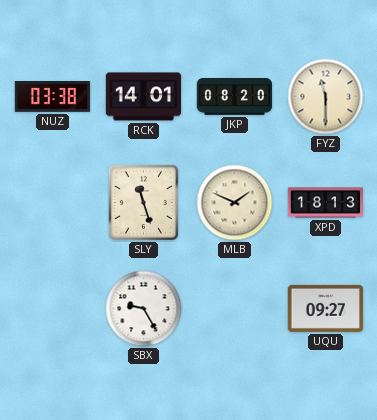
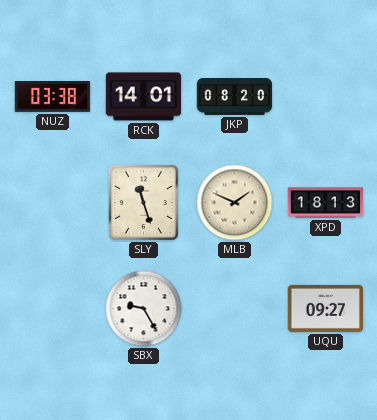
FYZ: 11:30 -> none
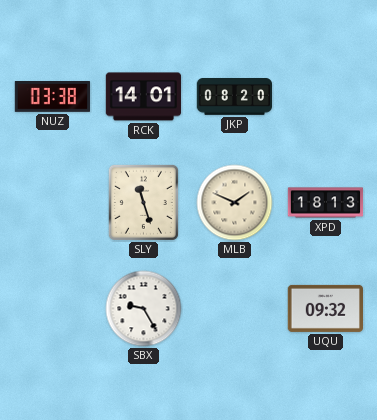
UQU: 09:27 -> 09:32
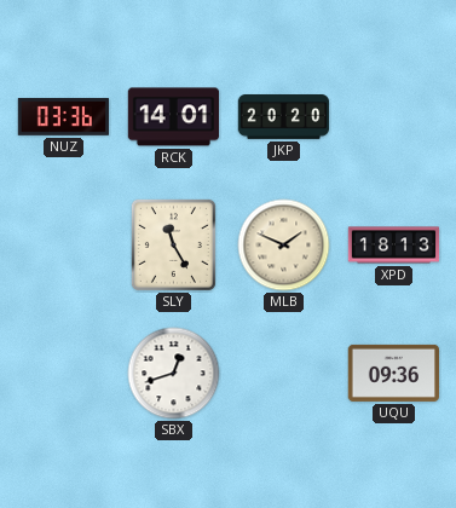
NUZ: 03:38 -> 03:36
JKP: 08:20 -> 20:20
SLY: 11:27 -> 11:25
SBX: 9:25 -> 12:42
UQU: 09:32 -> 09:36
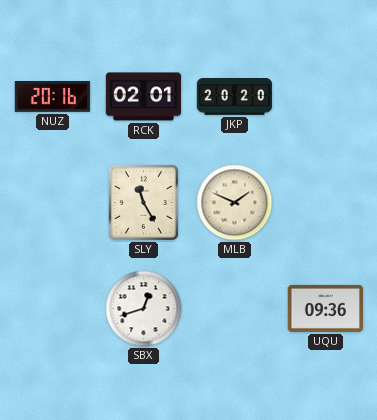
NUZ: 03:36 -> 20:16
RCK: 14:01 -> 02:01
XPD: 18:13 -> none
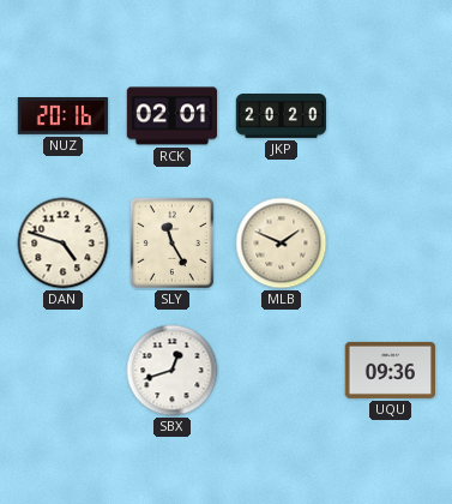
DAN: none -> 4:48
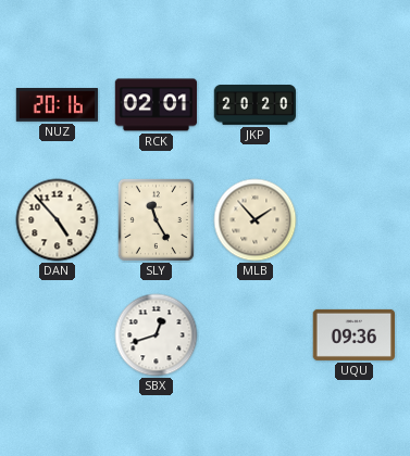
DAN: 4:48 -> 4:53
MLB: 1:49 -> 1:53
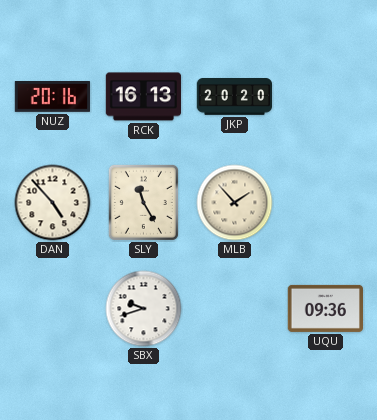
RCK: 02:01 -> 16:13
SBX: 12:42 -> 9:42
